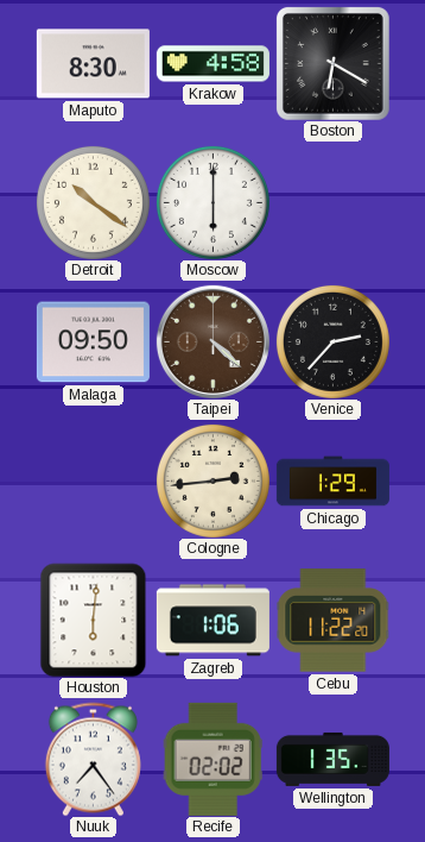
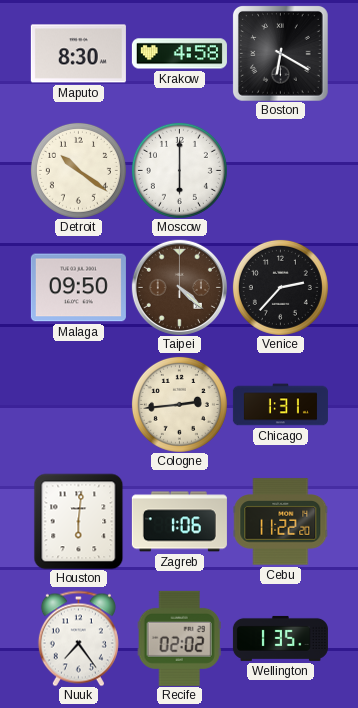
Chicago: 1:29 -> 1:31
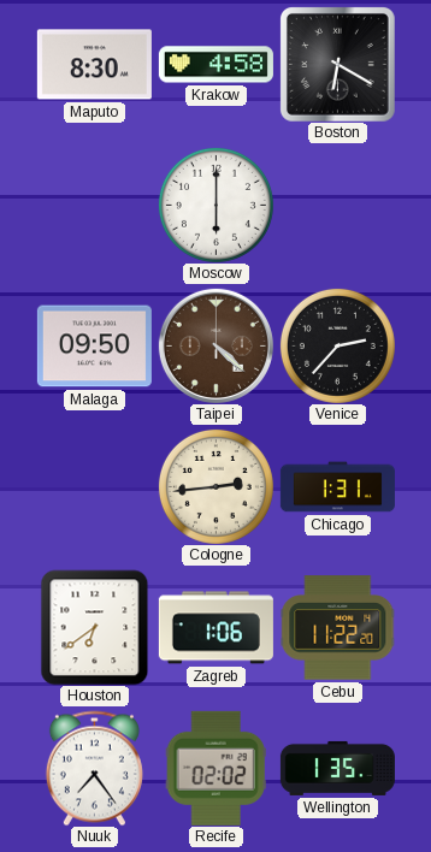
Detroit: 10:21 -> none
Houston: 6:01 -> 6:39
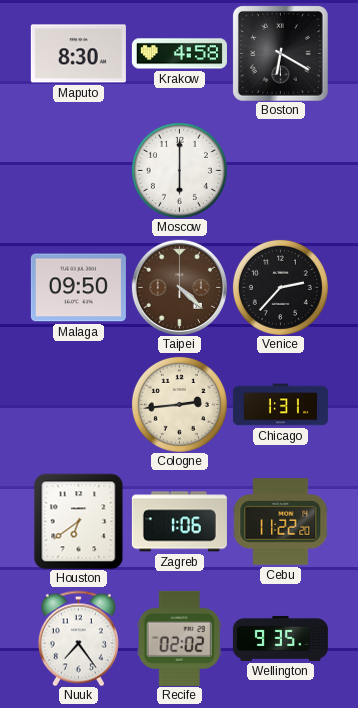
Wellington: 1:35 -> 9:35
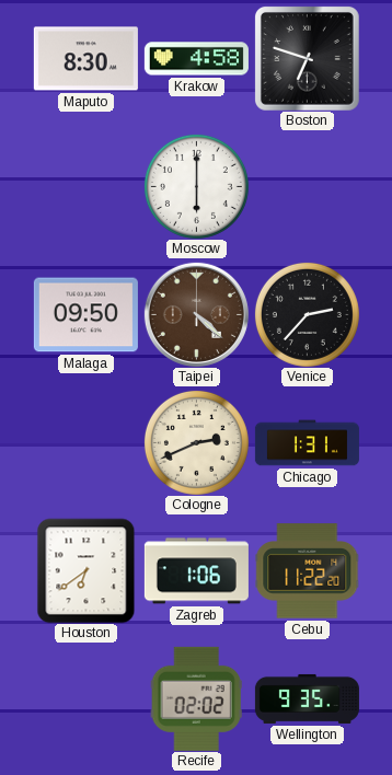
Boston: 6:20 -> 6:48
Cologne: 2:44 -> 2:41
Nuuk: 7:24 -> none
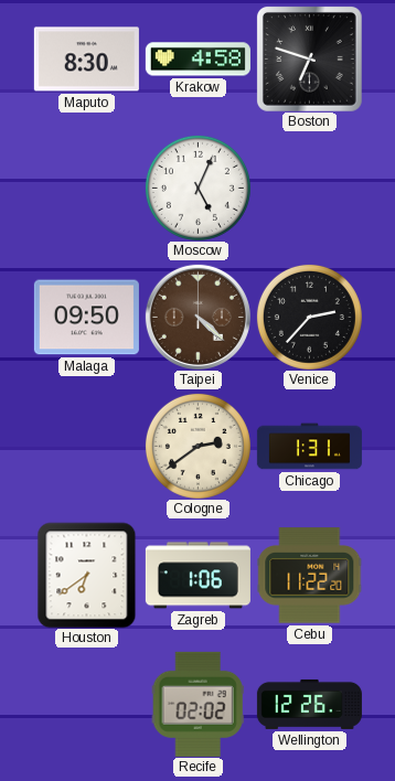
Moscow: 6:00 -> 5:04
Cologne: 2:41 -> 2:39
Wellington: 9:35 -> 12:26
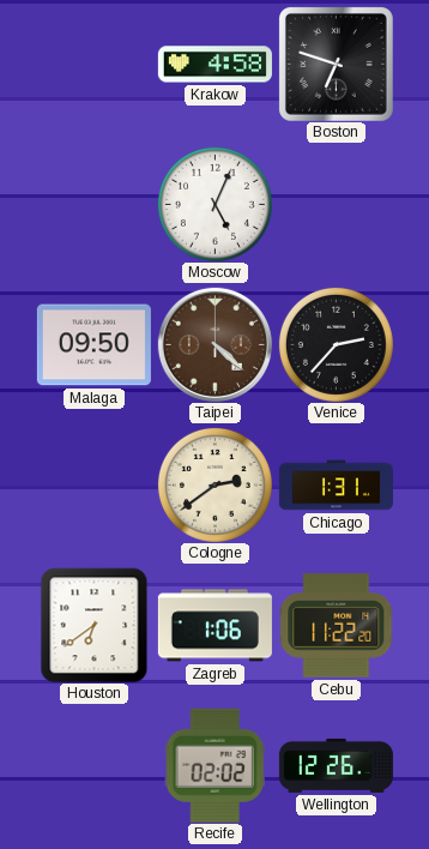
Maputo: 8:30 -> none
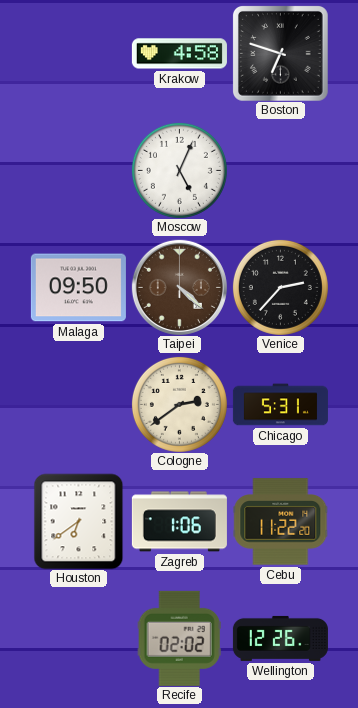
Chicago: 1:31 -> 5:31
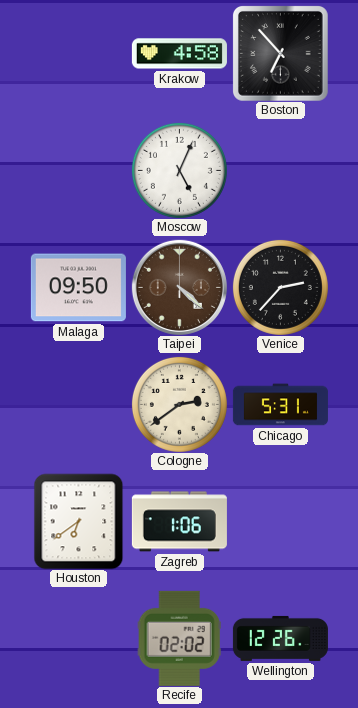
Boston: 6:48 -> 6:53
Cebu: 11:22 -> none
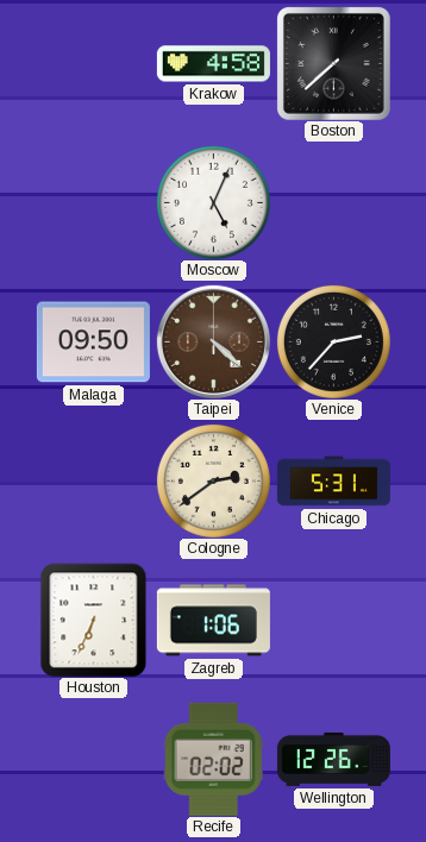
Boston: 6:53 -> 7:38
Houston: 6:39 -> 6:34
